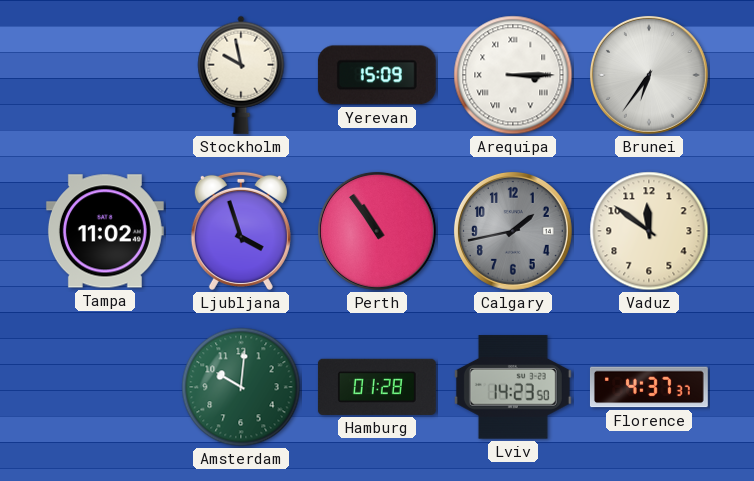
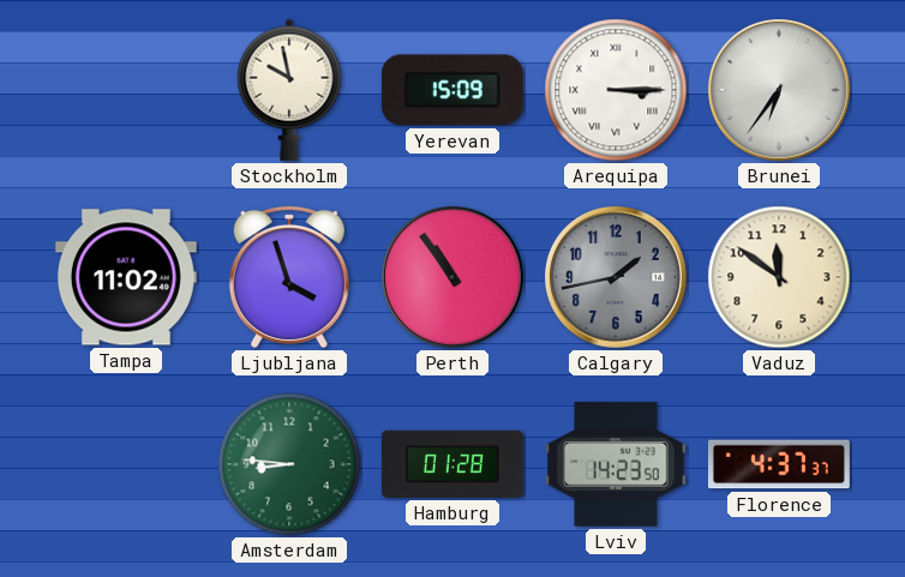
Amsterdam: 10:01 -> 8:46
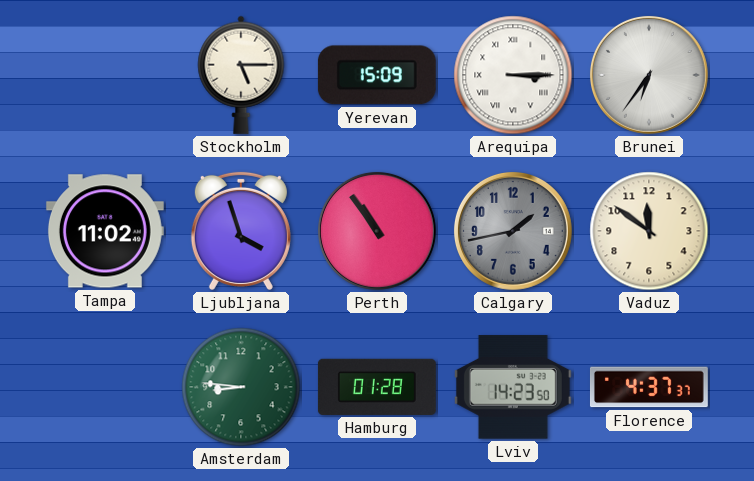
Stockholm: 9:58 -> 5:15
